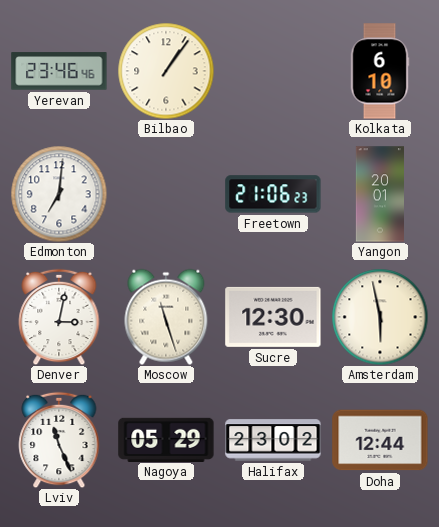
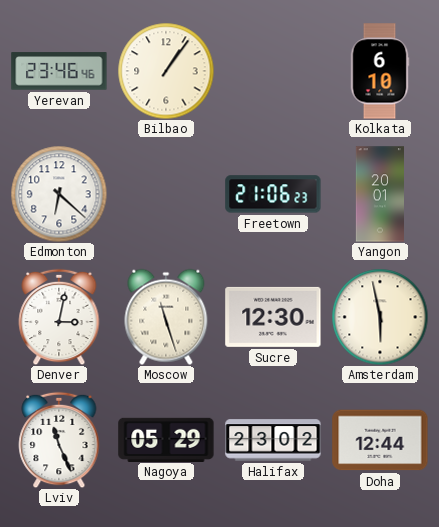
Edmonton: 7:01 -> 6:22
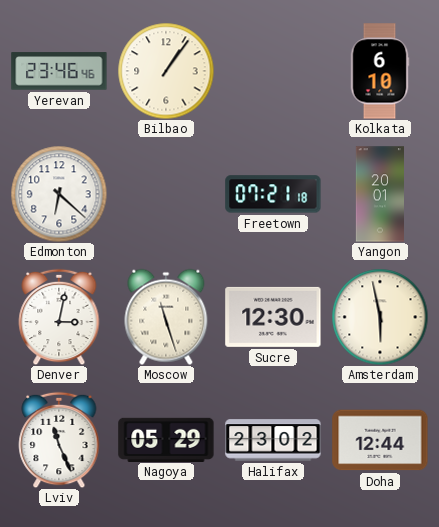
Freetown: 21:06 -> 07:21
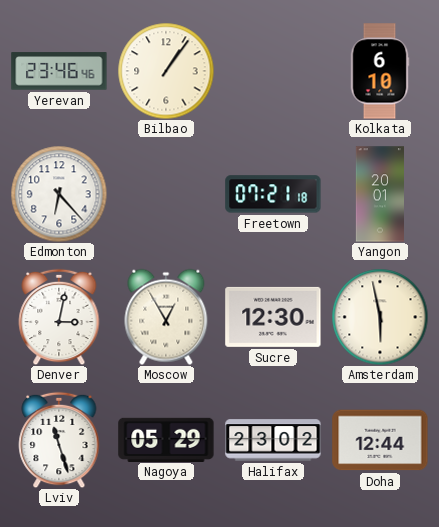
Edmonton: 6:22 -> 6:23
Moscow: 11:27 -> 12:55
Lviv: 11:26 -> 11:27
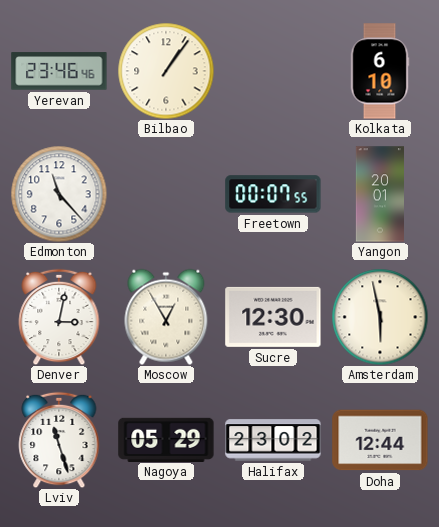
Edmonton: 6:23 -> 11:23
Freetown: 07:21 -> 00:07
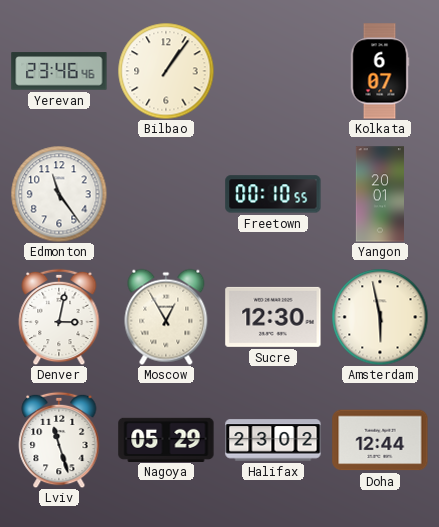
Kolkata: 6:10 -> 6:07
Edmonton: 11:23 -> 11:24
Freetown: 00:07 -> 00:10
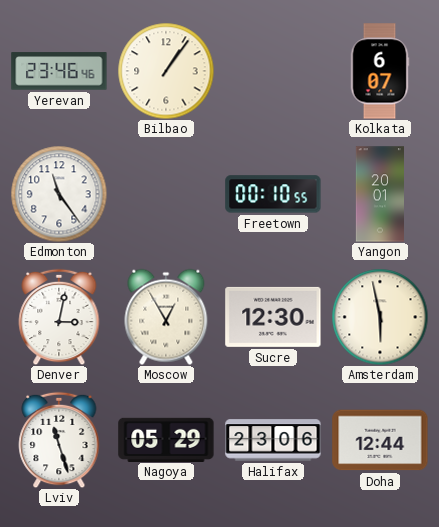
Halifax: 23:02 -> 23:06
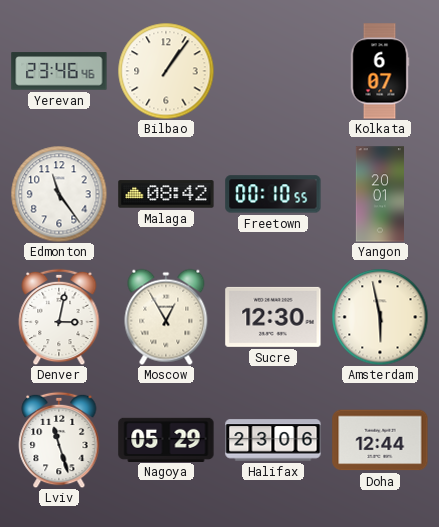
Malaga: none -> 08:42
